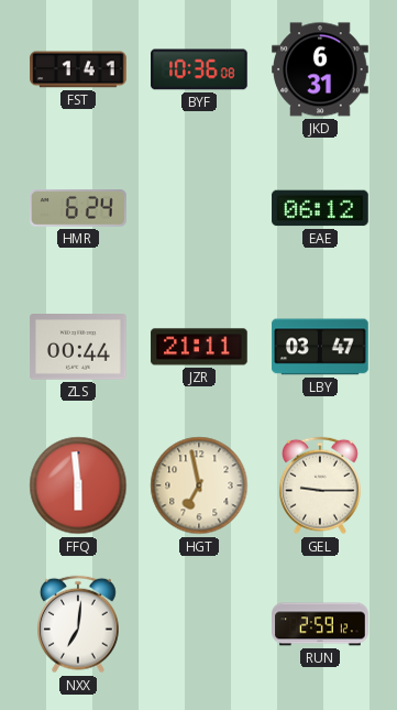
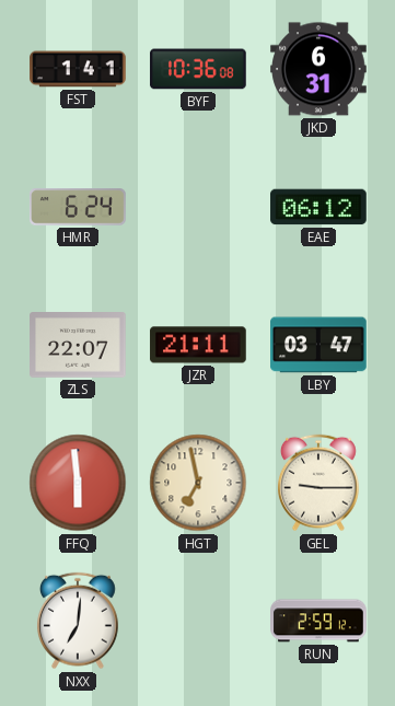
ZLS: 00:44 -> 22:07
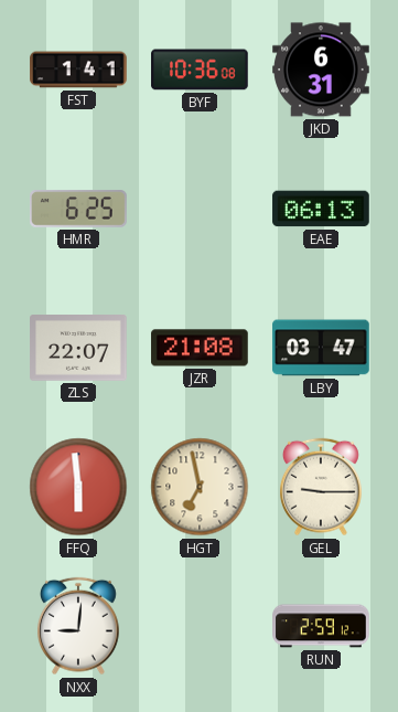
HMR: 6:24 -> 6:25
EAE: 06:12 -> 06:13
JZR: 21:11 -> 21:08
NXX: 7:01 -> 9:01
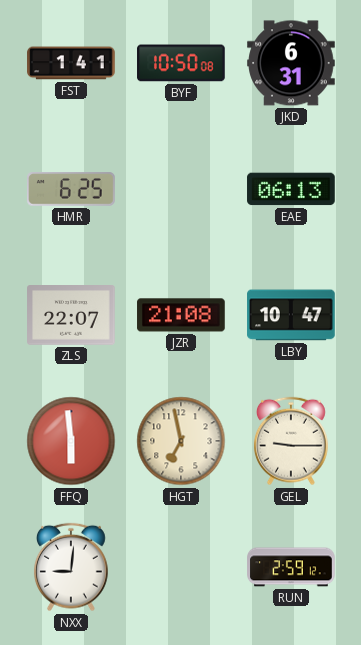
BYF: 10:36 -> 10:50
LBY: 03:47 -> 10:47
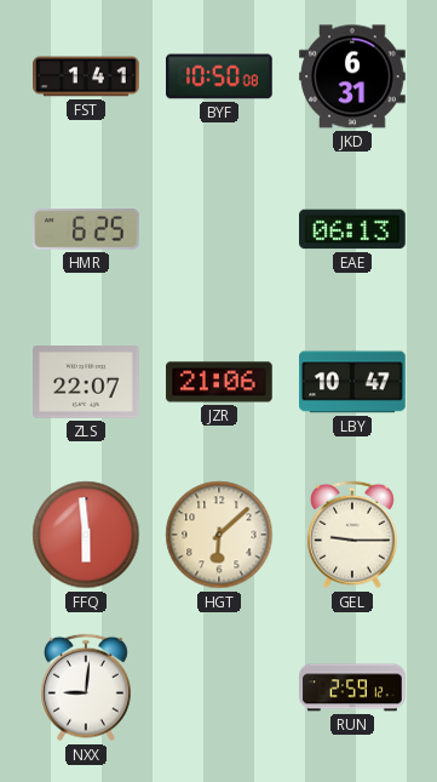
JZR: 21:08 -> 21:06
HGT: 6:58 -> 6:08
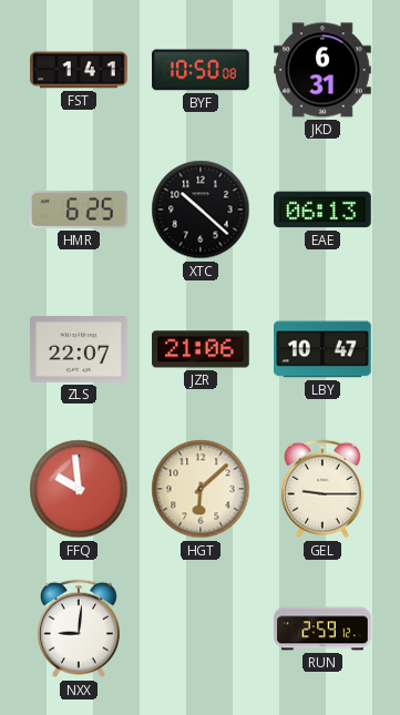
XTC: none -> 10:22
FFQ: 5:59 -> 9:59
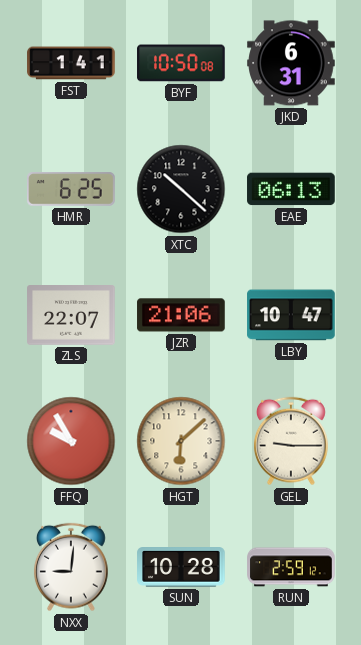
FFQ: 9:59 -> 9:55
SUN: none -> 10:28
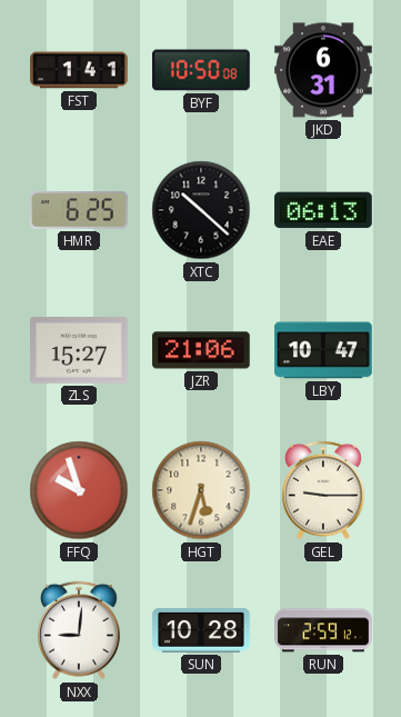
ZLS: 22:07 -> 15:27
FFQ: 9:55 -> 9:57
HGT: 6:08 -> 5:33
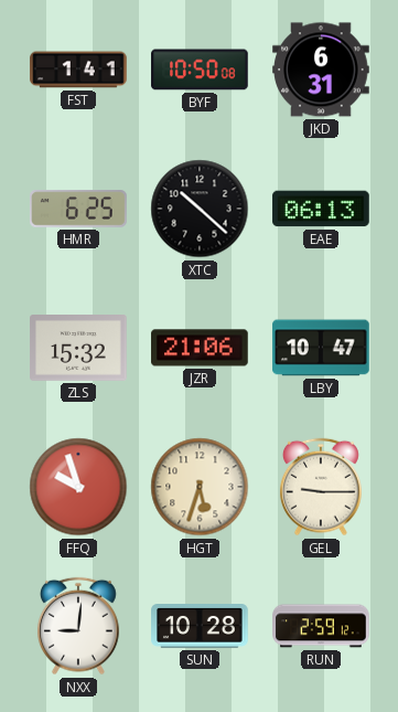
ZLS: 15:27 -> 15:32
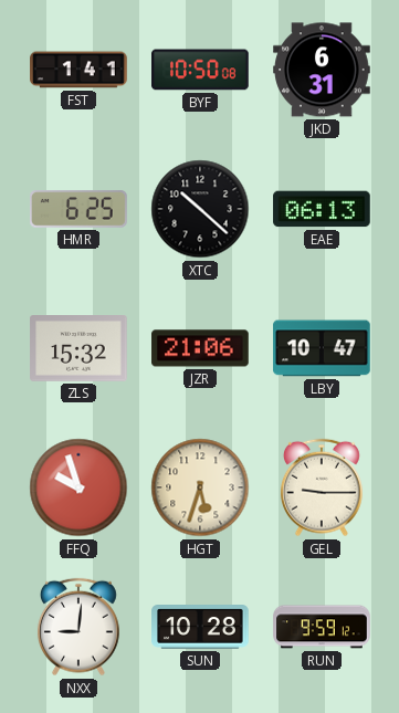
RUN: 2:59 -> 9:59
